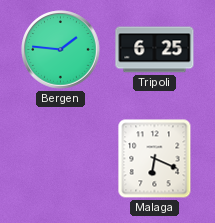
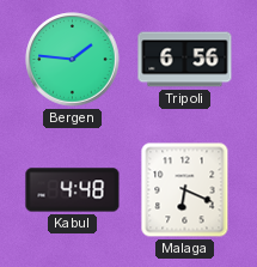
Tripoli: 6:25 -> 6:56
Kabul: none -> 4:48
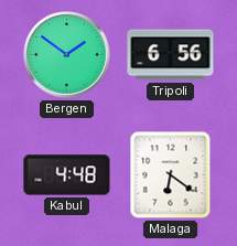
Bergen: 1:46 -> 1:51
Malaga: 6:19 -> 6:21
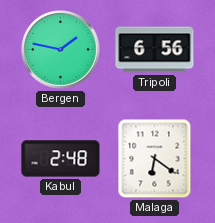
Bergen: 1:51 -> 1:47
Kabul: 4:48 -> 2:48
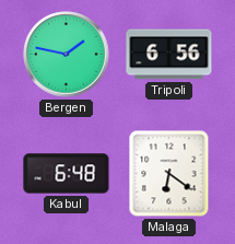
Kabul: 2:48 -> 6:48
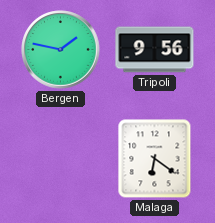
Tripoli: 6:56 -> 9:56
Kabul: 6:48 -> none
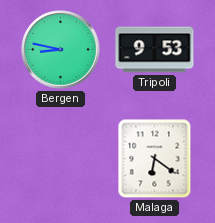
Bergen: 1:47 -> 8:47
Tripoli: 9:56 -> 9:53
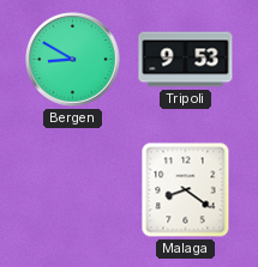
Bergen: 8:47 -> 8:50
Malaga: 6:21 -> 8:21
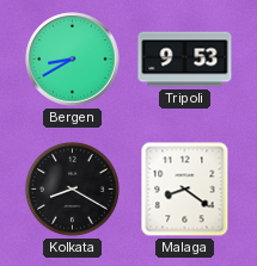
Bergen: 8:50 -> 8:40
Kolkata: none -> 8:20
